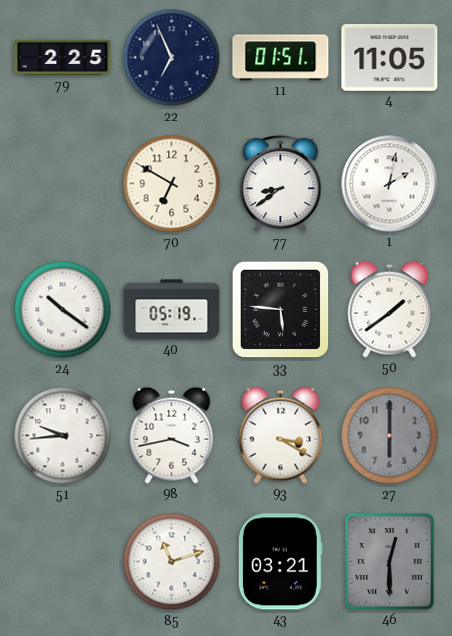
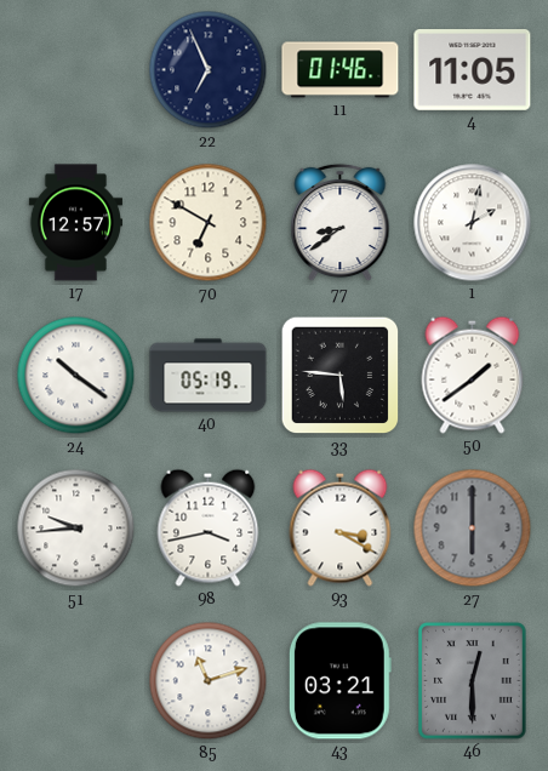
79: 2:25 -> none
11: 01:51 -> 01:46
17: none -> 12:57
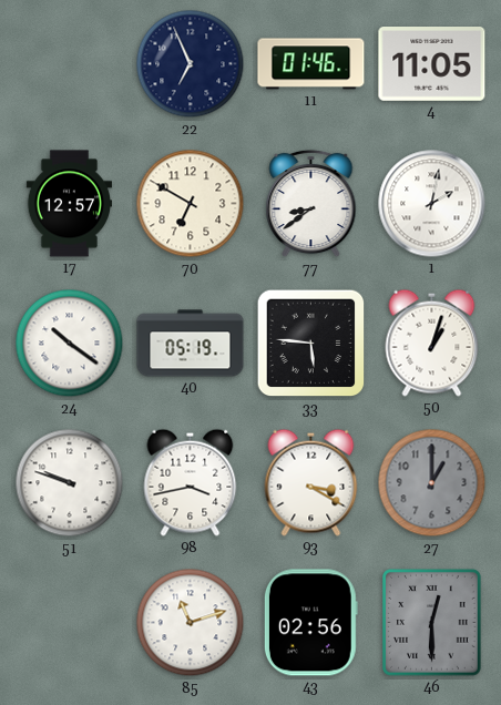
50: 1:39 -> 1:03
51: 9:44 -> 9:48
27: 6:00 -> 1:00
43: 03:21 -> 02:56
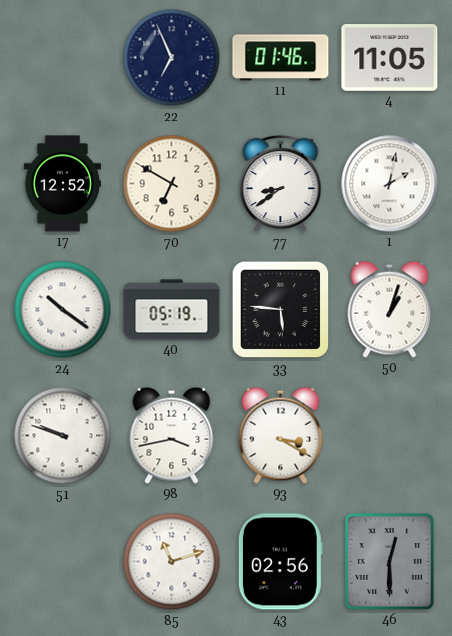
17: 12:57 -> 12:52
27: 1:00 -> none
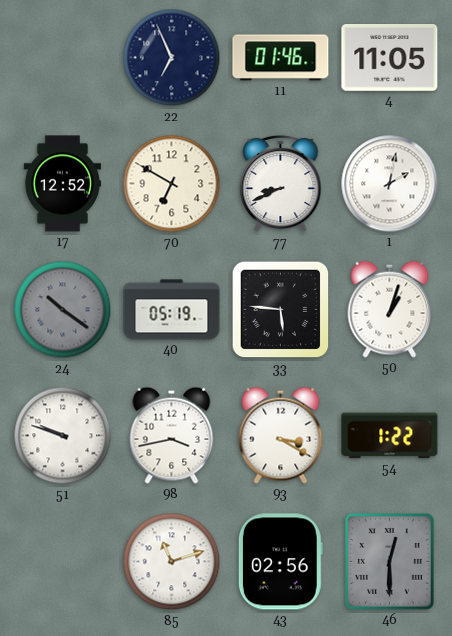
77: 8:39 -> 8:41
24 dial: white -> grey
54: none -> 1:22
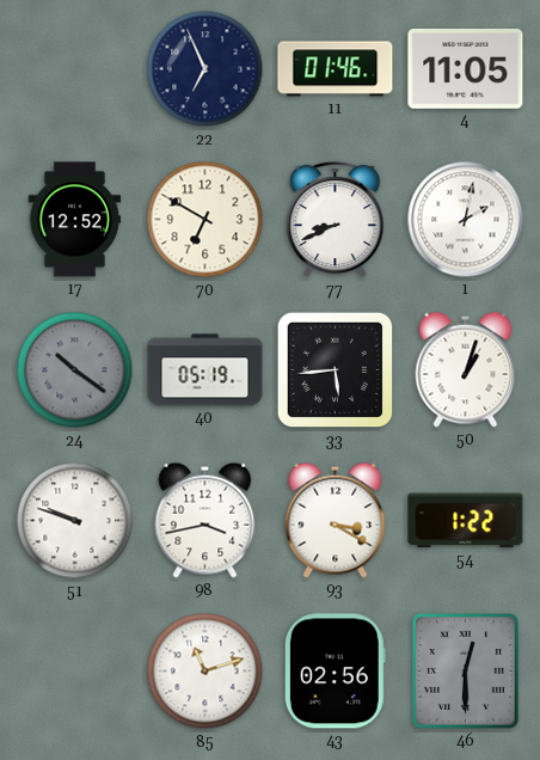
33: 5:46 -> 5:44
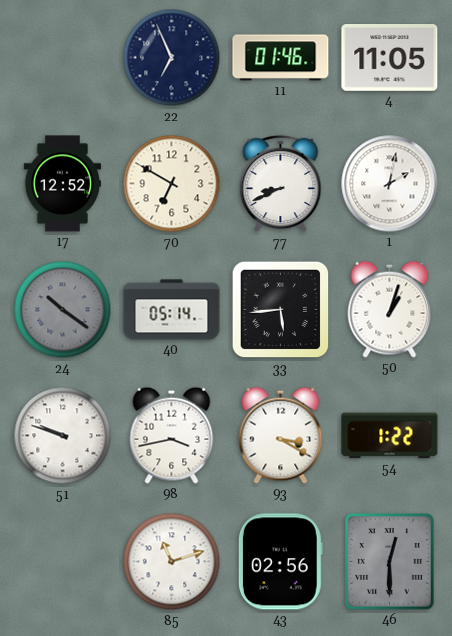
40: 05:19 -> 05:14
